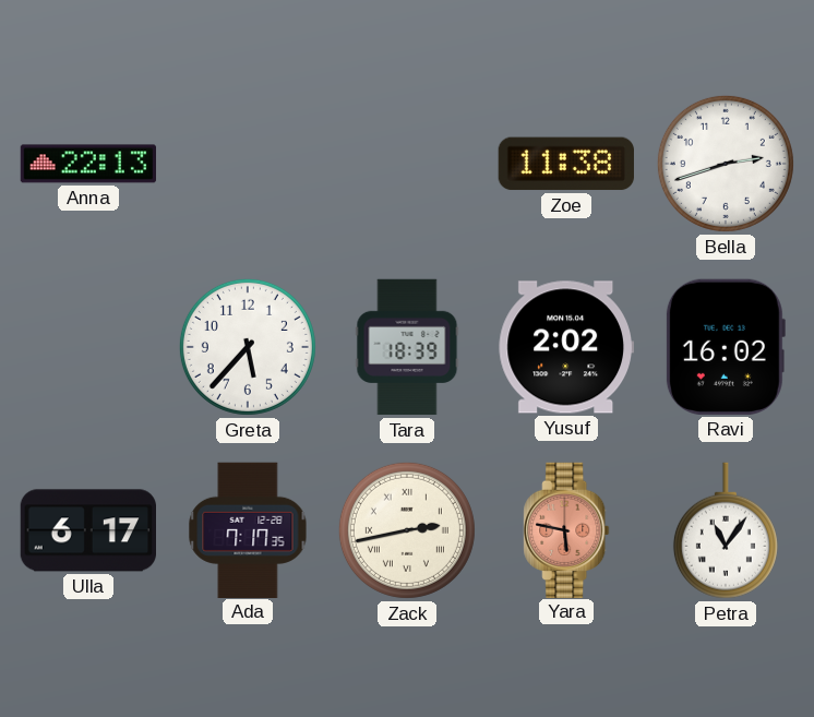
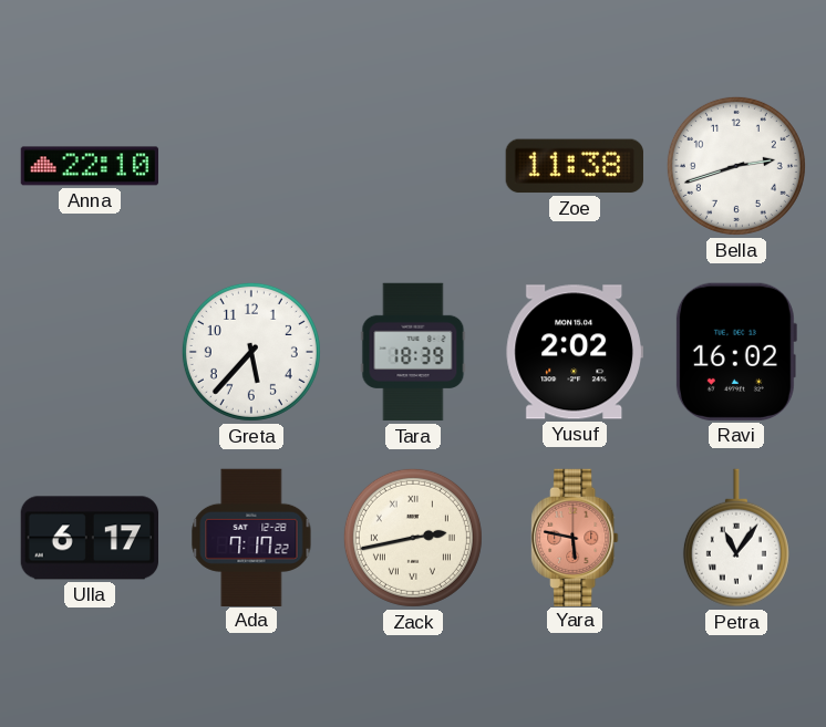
Anna: 22:13 -> 22:10
Ada: 7:17:35 -> 7:17:22
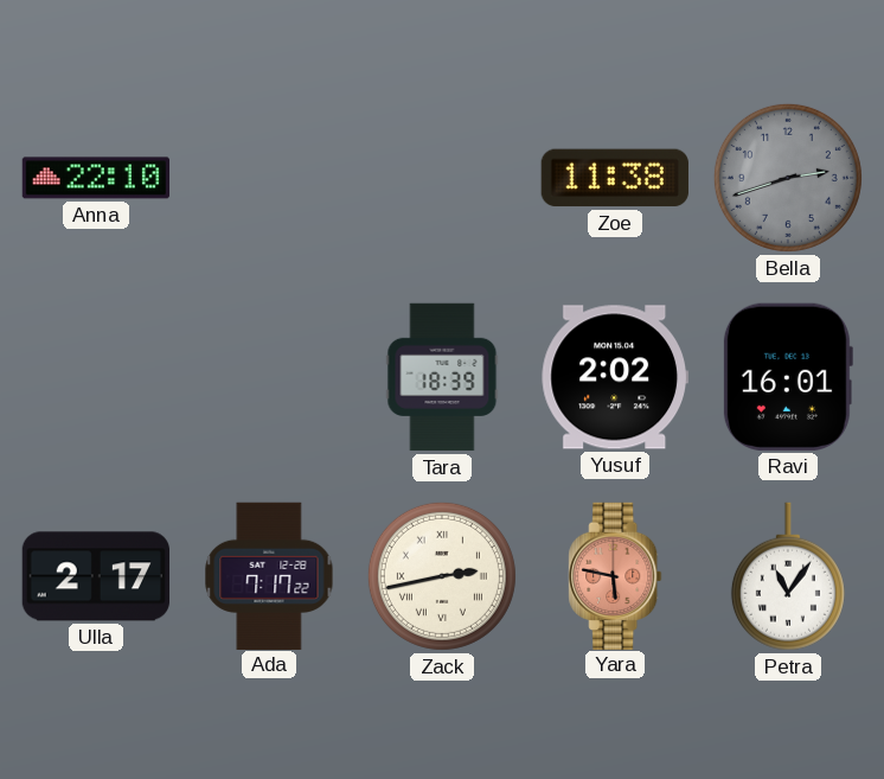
Bella dial: white -> grey
Greta: 5:37 -> none
Ravi: 16:02 -> 16:01
Ulla: 6:17 -> 2:17
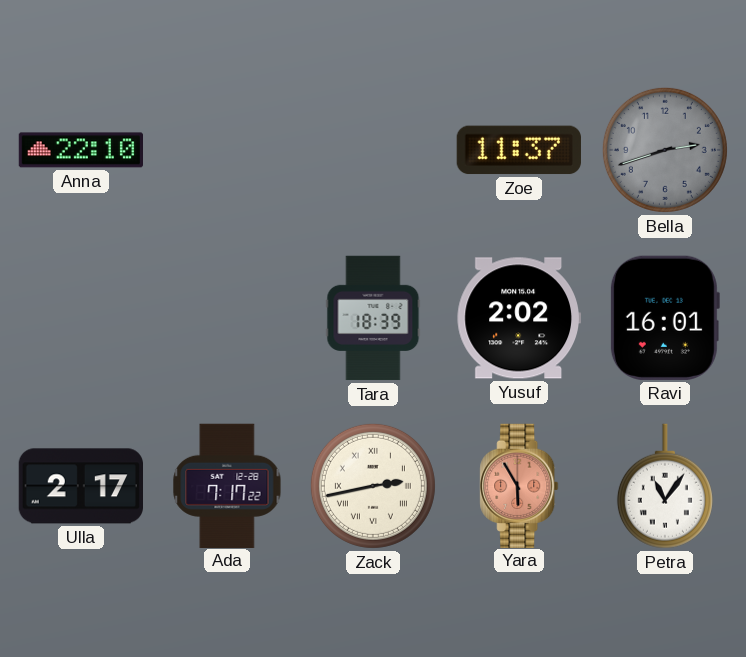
Zoe: 11:38 -> 11:37
Yara: 5:47 -> 5:55
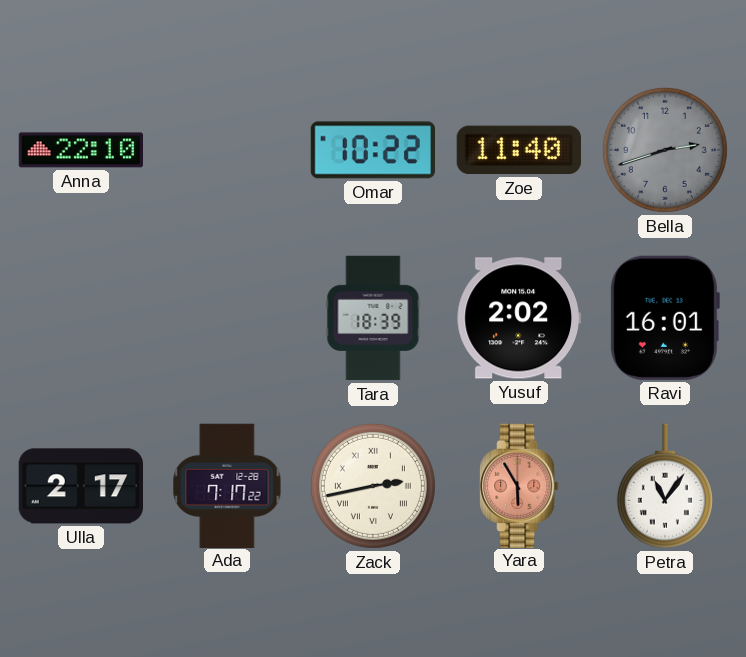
Omar: none -> 10:22
Zoe: 11:37 -> 11:40
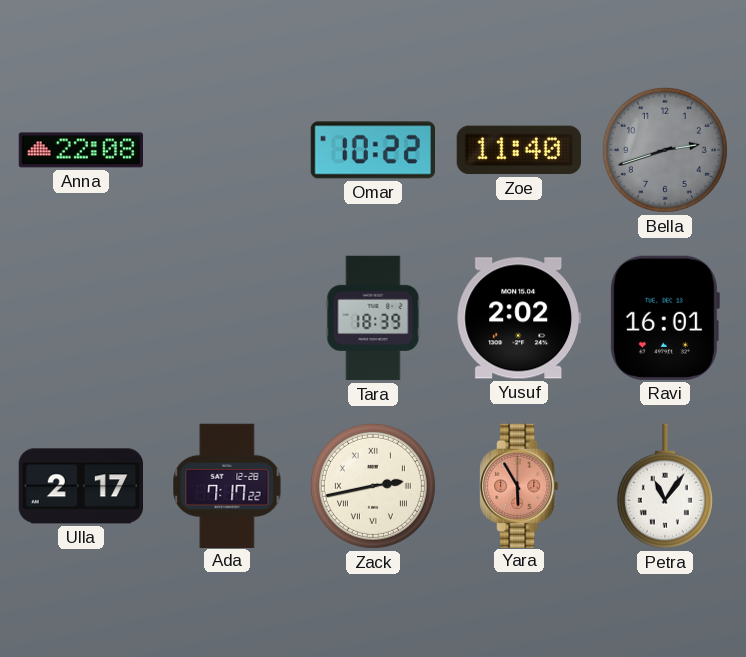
Anna: 22:10 -> 22:08
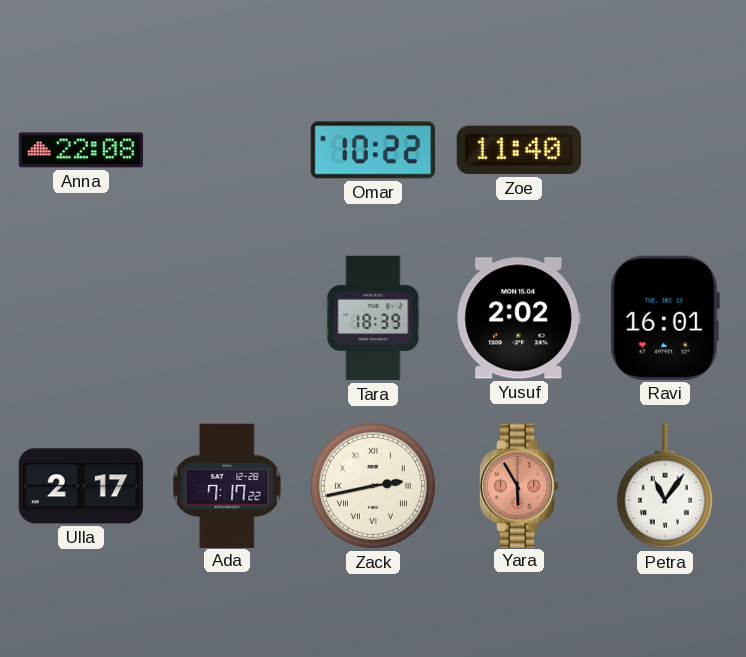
Bella: 2:42 -> none
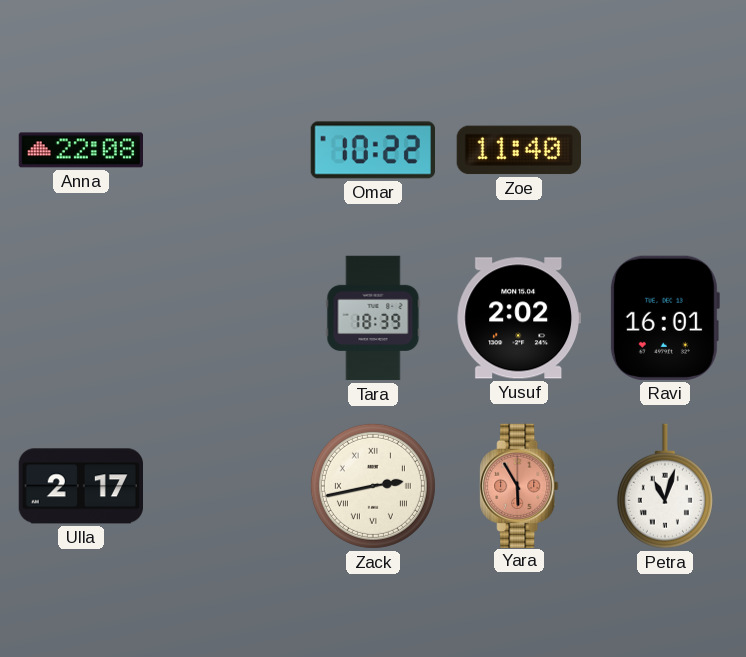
Ada: 7:17 -> none
Petra: 11:06 -> 11:03
